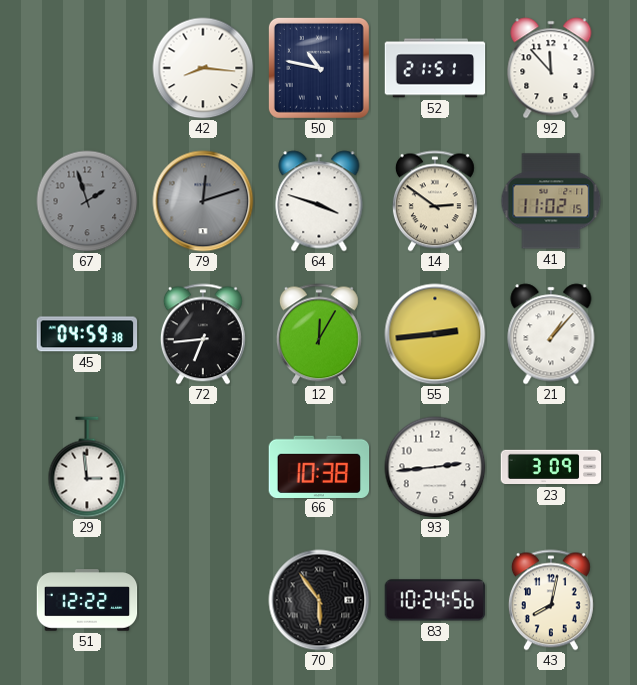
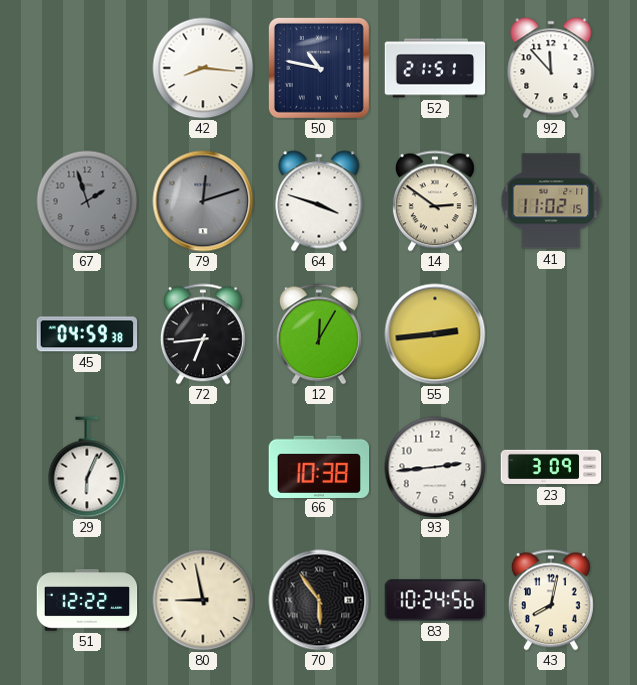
21: 1:07 -> none
29: 2:59 -> 6:04
80: none -> 8:58
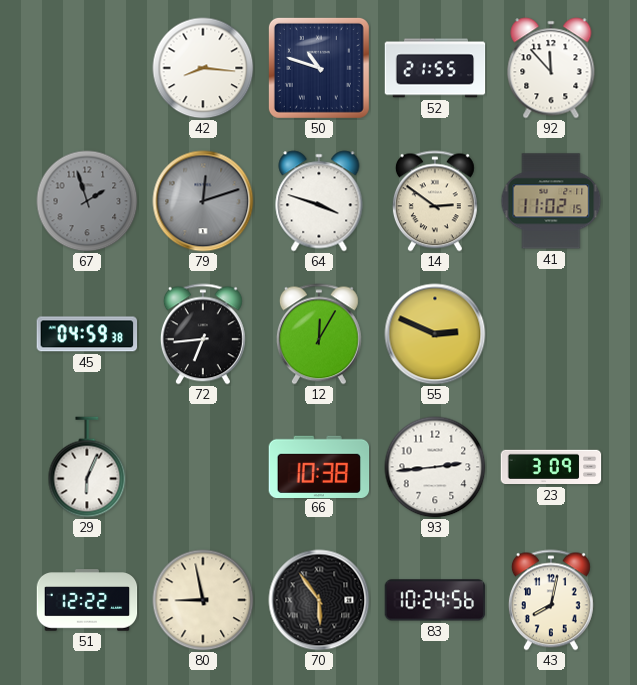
50: 10:47 -> 10:48
52: 21:51 -> 21:55
55: 2:44 -> 2:49
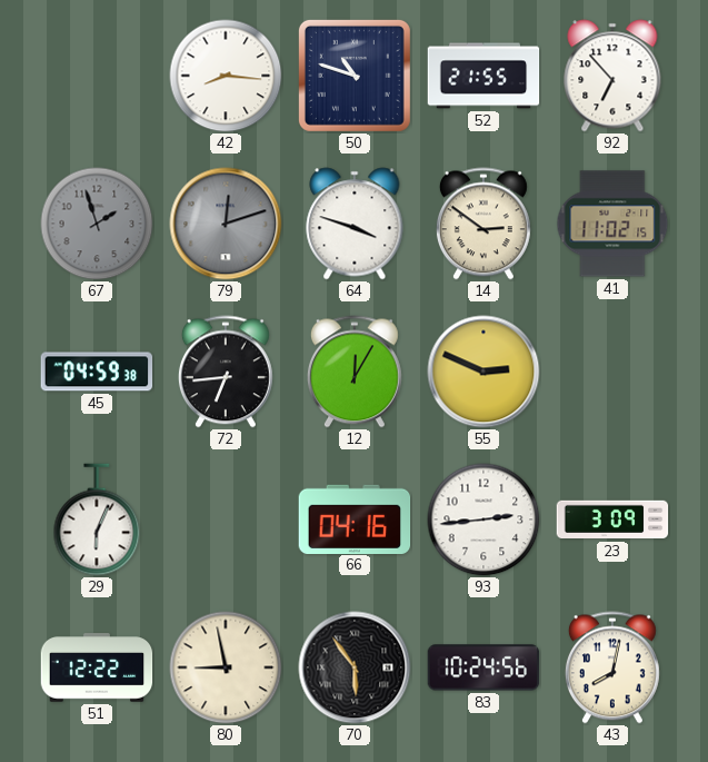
92: 11:53 -> 6:53
66: 10:38 -> 04:16
